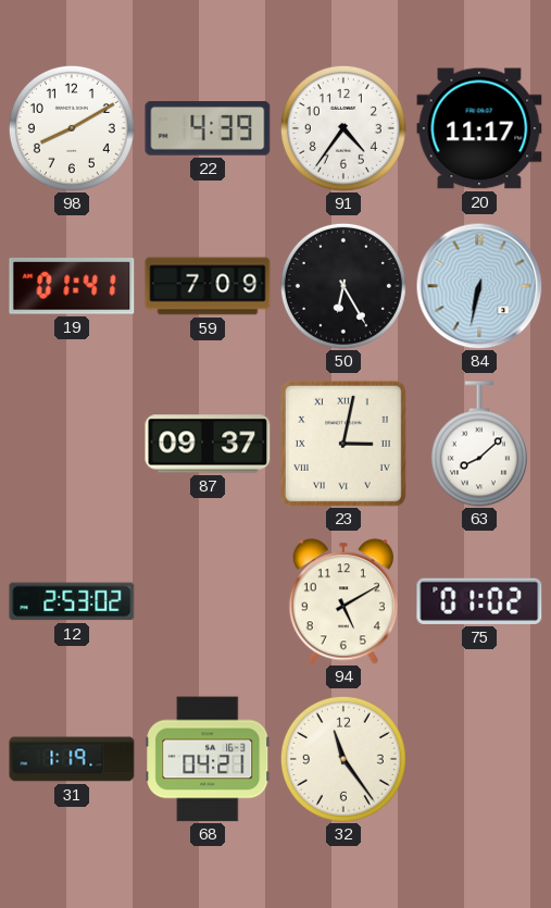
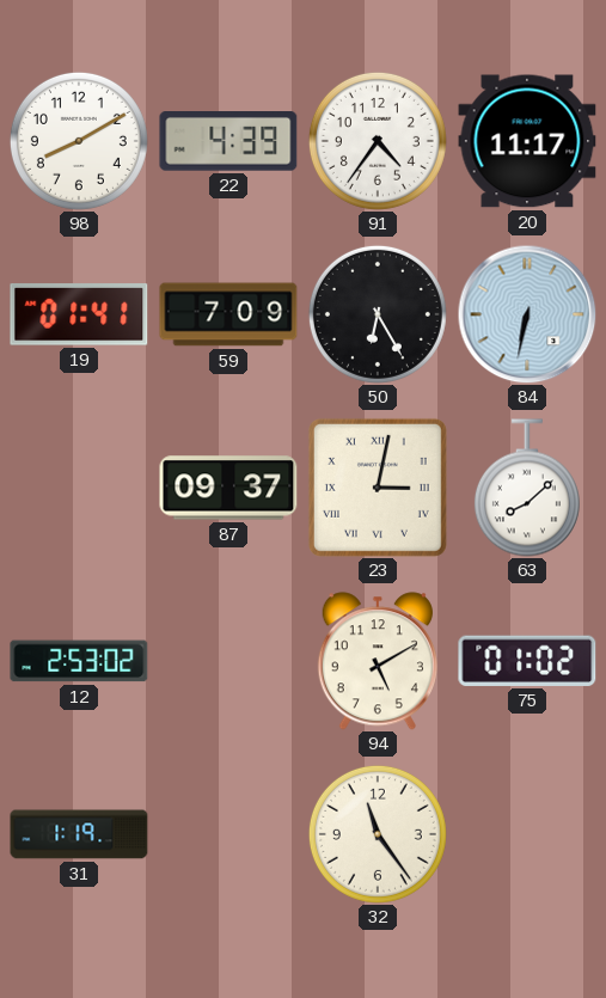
68: 04:21 -> none
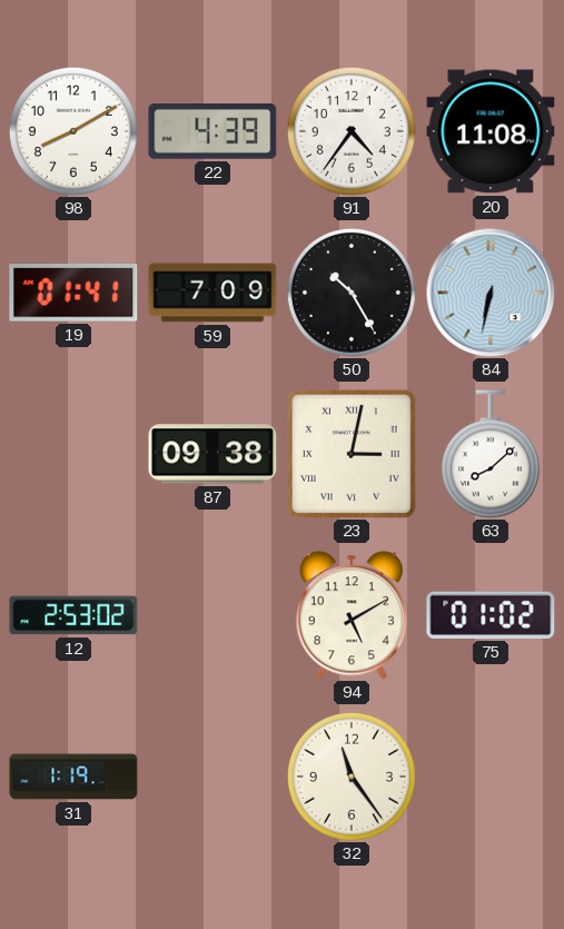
20: 11:17 -> 11:08
50: 6:25 -> 10:25
87: 09:37 -> 09:38
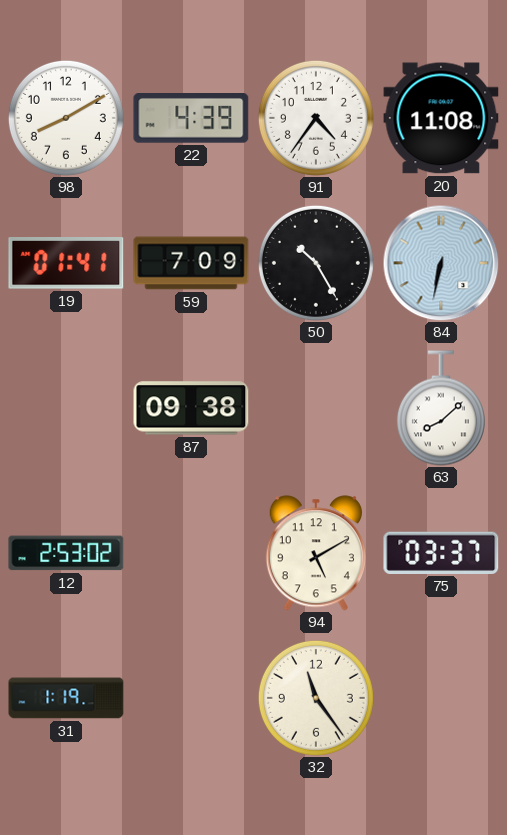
23: 3:02 -> none
75: 01:02 -> 03:37
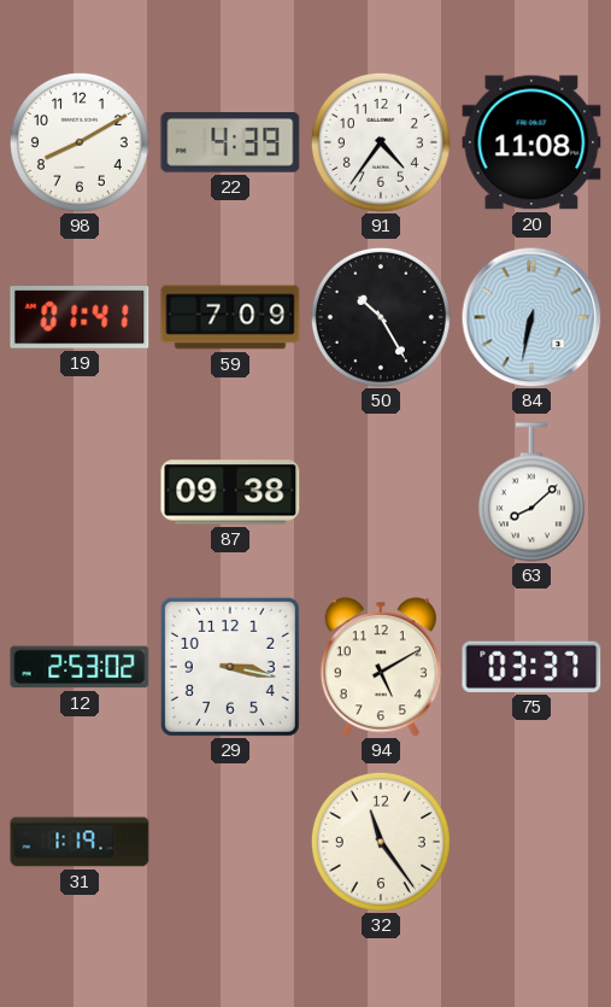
29: none -> 3:17
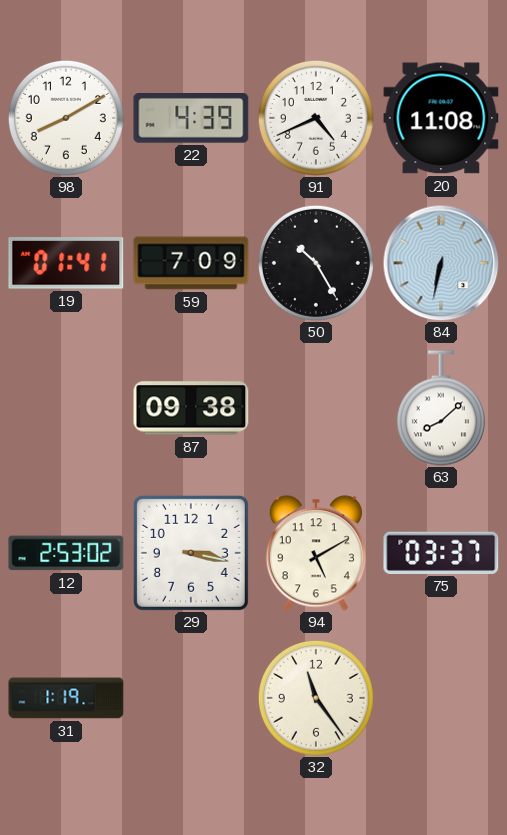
91: 4:36 -> 4:41
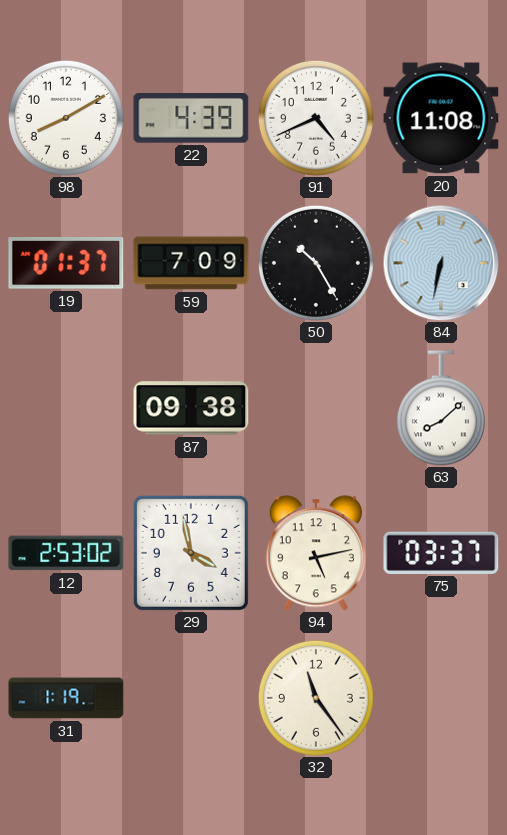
19: 01:41 -> 01:37
29: 3:17 -> 3:58
94: 5:10 -> 5:13
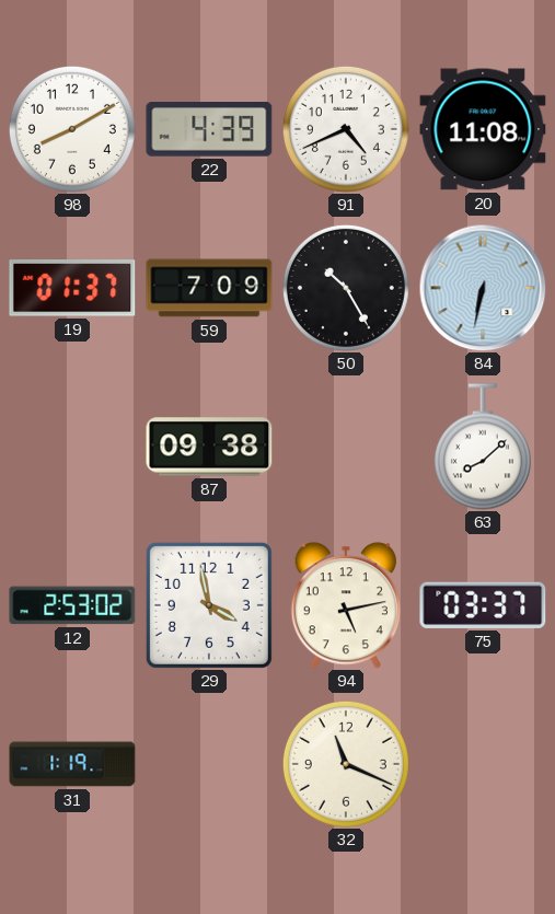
32: 11:24 -> 11:19
